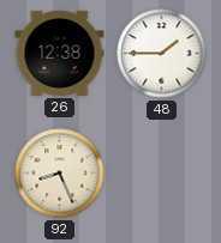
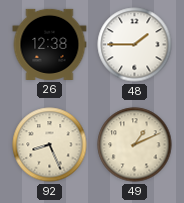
49: none -> 1:11
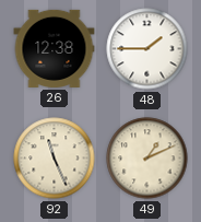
92: 8:26 -> 11:26
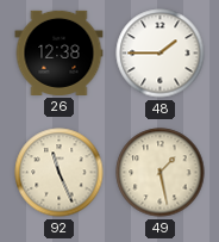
49: 1:11 -> 1:28
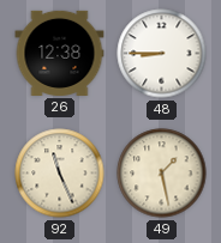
48: 1:45 -> 8:45
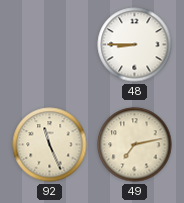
26: 12:38 -> none
49: 1:28 -> 7:13
